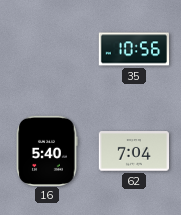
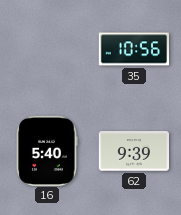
62: 7:04 -> 9:39
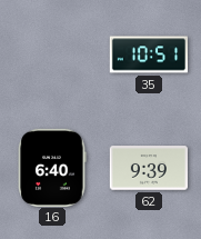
35: 10:56 -> 10:51
16: 5:40 -> 6:40
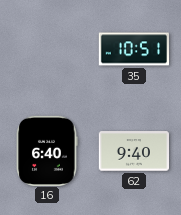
62: 9:39 -> 9:40
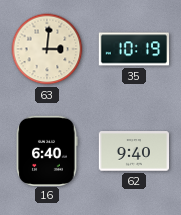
63: none -> 3:01
35: 10:51 -> 10:19
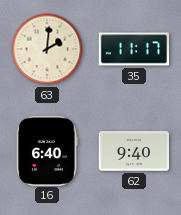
63: 3:01 -> 2:01
35: 10:19 -> 11:17
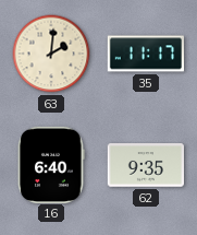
62: 9:40 -> 9:35
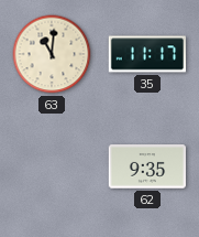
63: 2:01 -> 11:01
16: 6:40 -> none
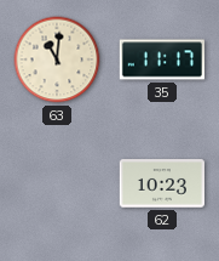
62: 9:35 -> 10:23
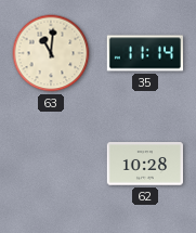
35: 11:17 -> 11:14
62: 10:23 -> 10:28
